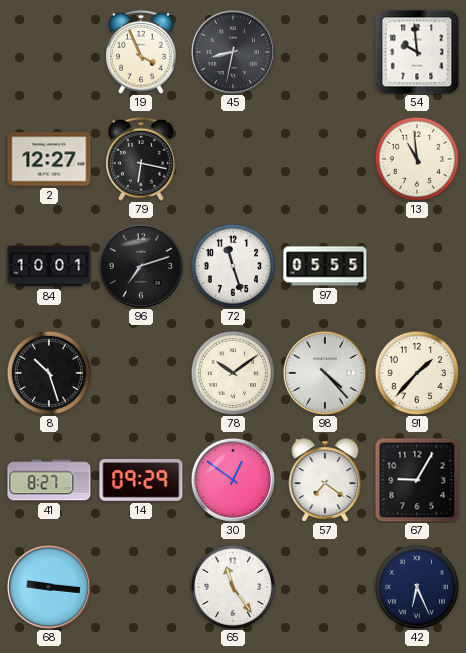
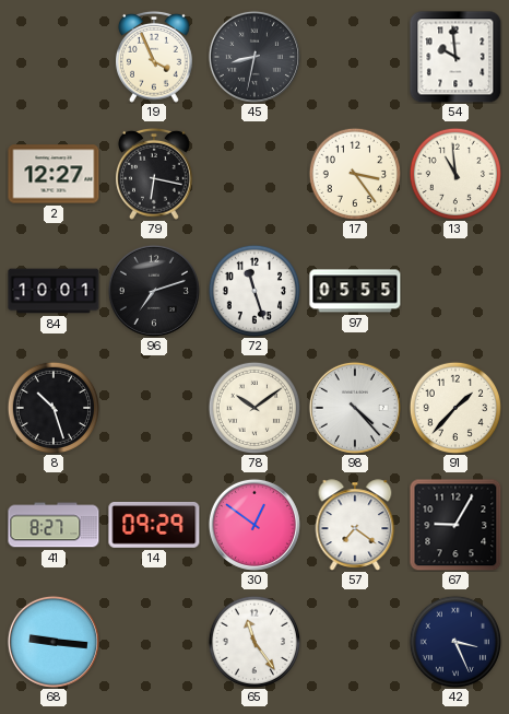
17: none -> 3:24
42: 6:26 -> 3:26
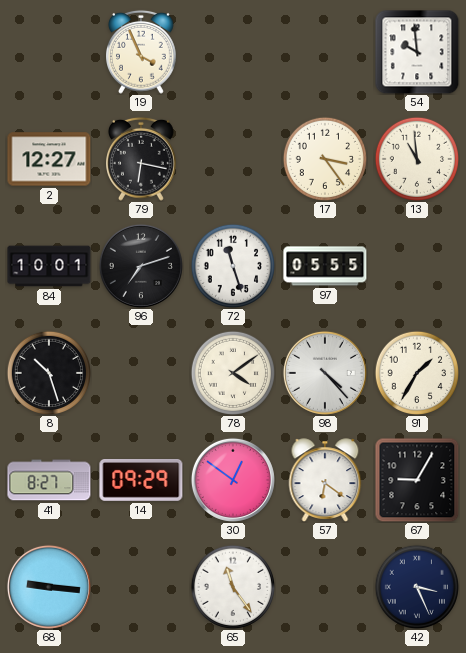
45: 8:32 -> none
78: 10:09 -> 4:09
91: 1:37 -> 1:35
57: 7:21 -> 6:21
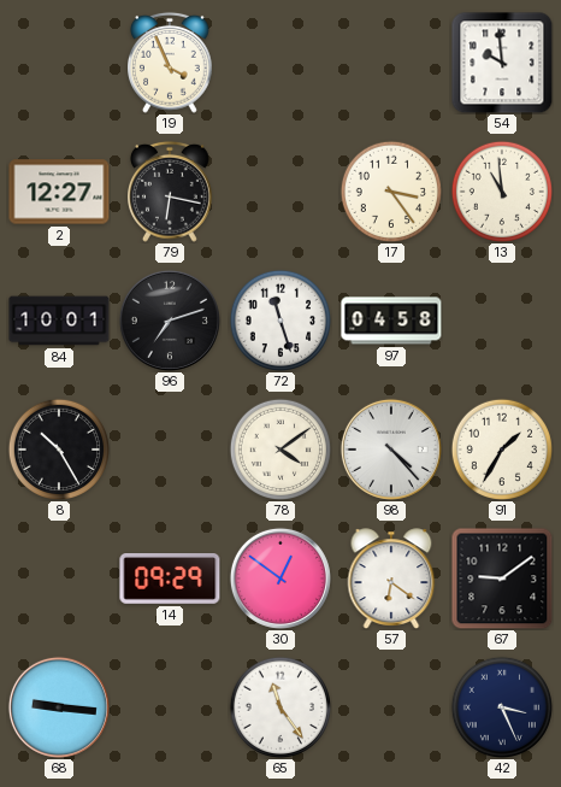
97: 05:55 -> 04:58
8: 10:27 -> 10:25
41: 8:27 -> none
67: 9:05 -> 9:09
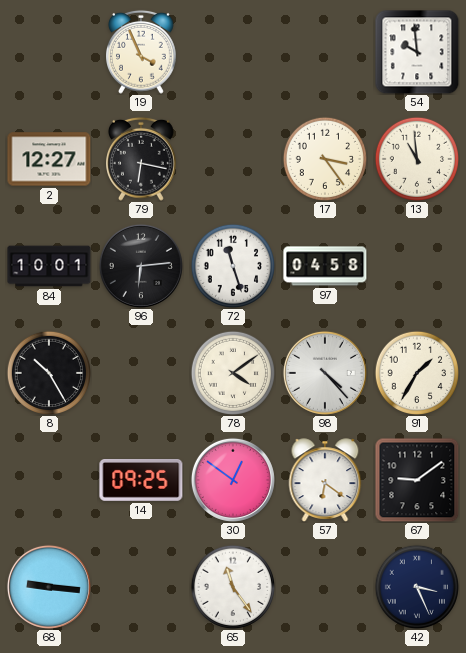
96: 7:12 -> 6:14
14: 09:29 -> 09:25
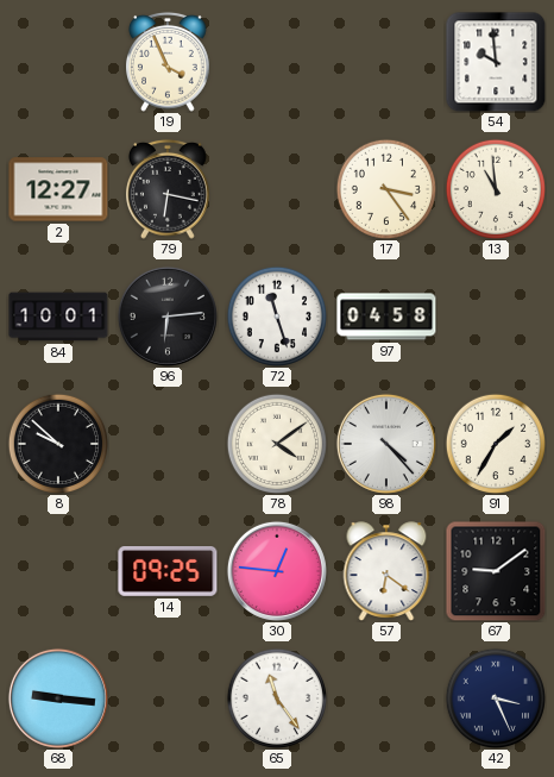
8: 10:25 -> 9:52
30: 12:51 -> 12:46
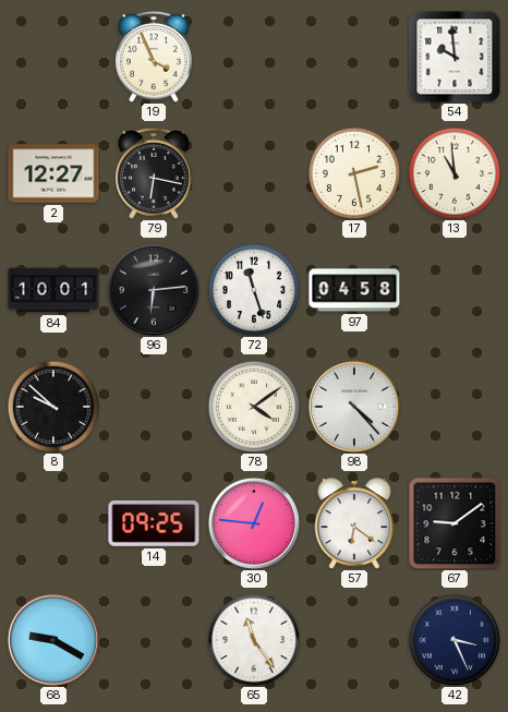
17: 3:24 -> 2:28
91: 1:35 -> none
68: 9:16 -> 9:20
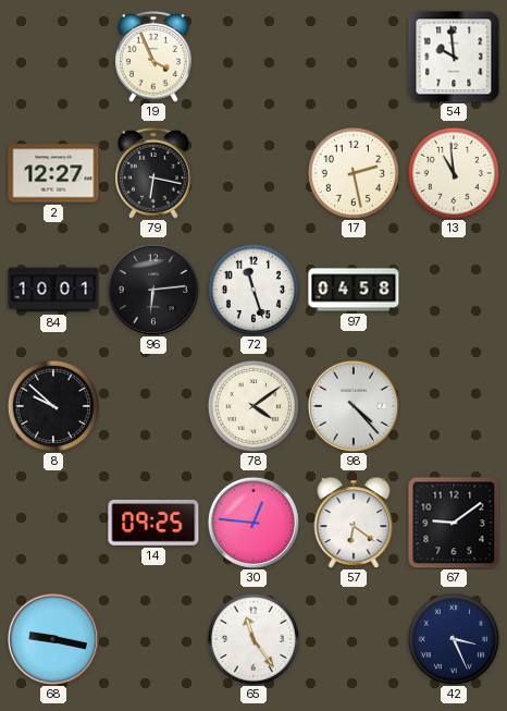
68: 9:20 -> 9:17
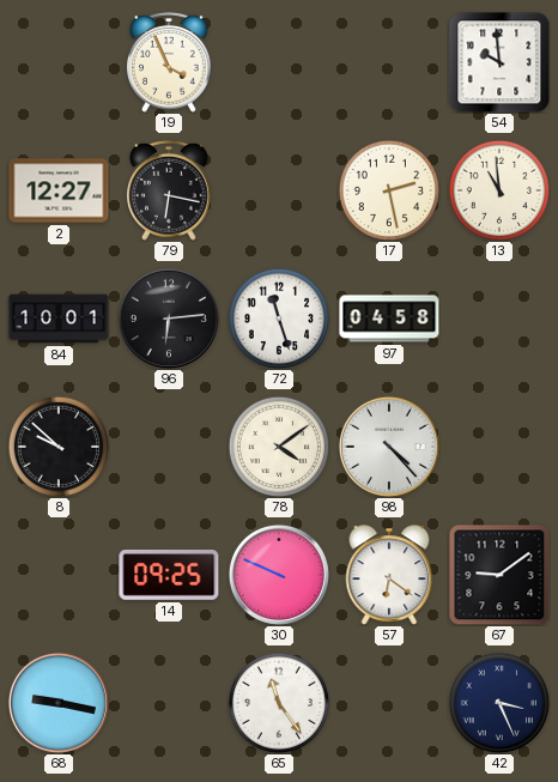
30: 12:46 -> 9:49
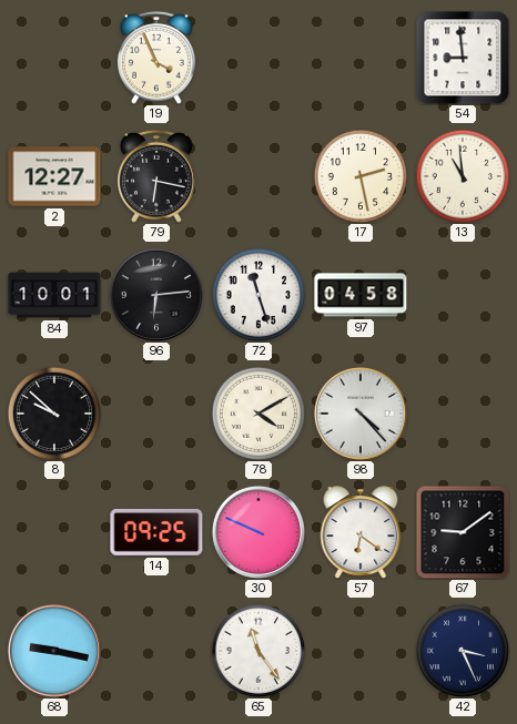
54: 9:59 -> 8:59
78: 4:09 -> 4:10
